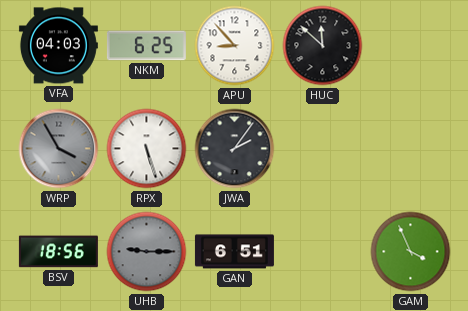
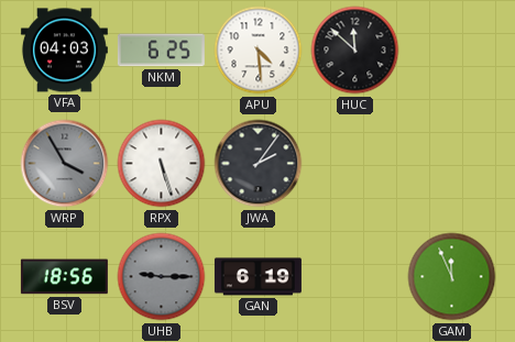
APU: 8:53 -> 4:29
GAN: 6:51 -> 6:19
GAM: 3:56 -> 11:56
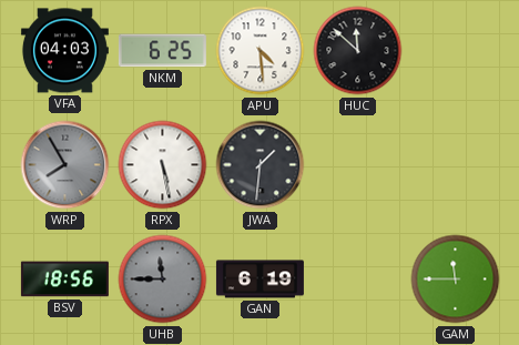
WRP: 3:55 -> 7:55
RPX: 5:27 -> 5:28
JWA: 2:06 -> 1:31
UHB: 9:15 -> 11:45
GAM: 11:56 -> 11:45
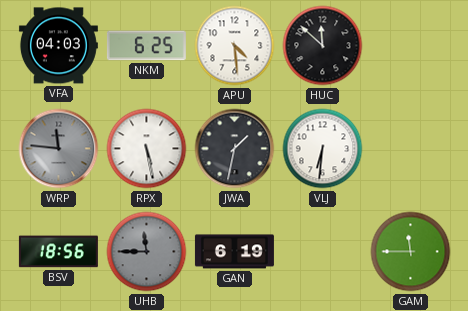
WRP: 7:55 -> 11:46
JWA: 1:31 -> 1:32
VLJ: none -> 6:31
